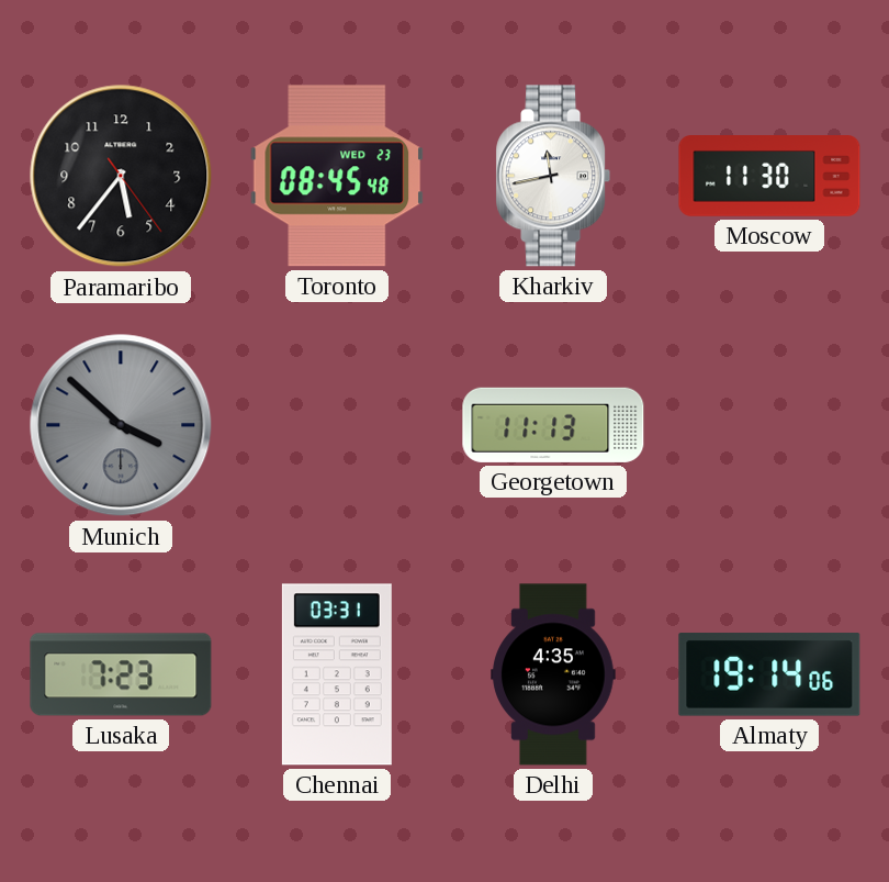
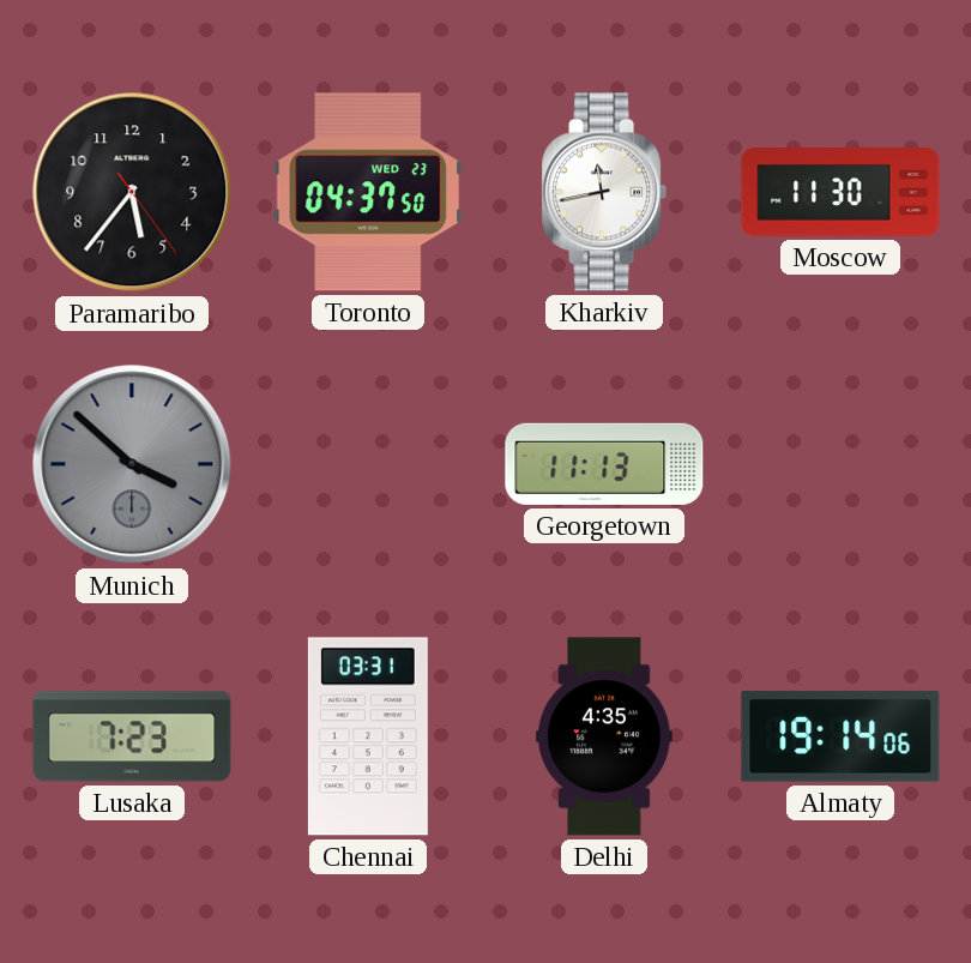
Toronto: 08:45 -> 04:37
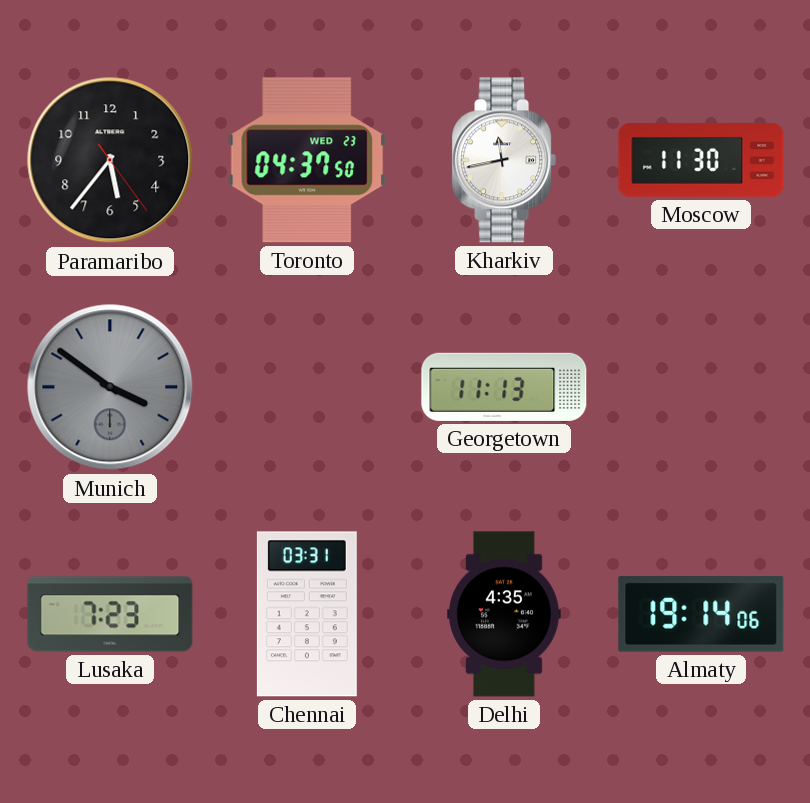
Munich: 3:52 -> 3:51
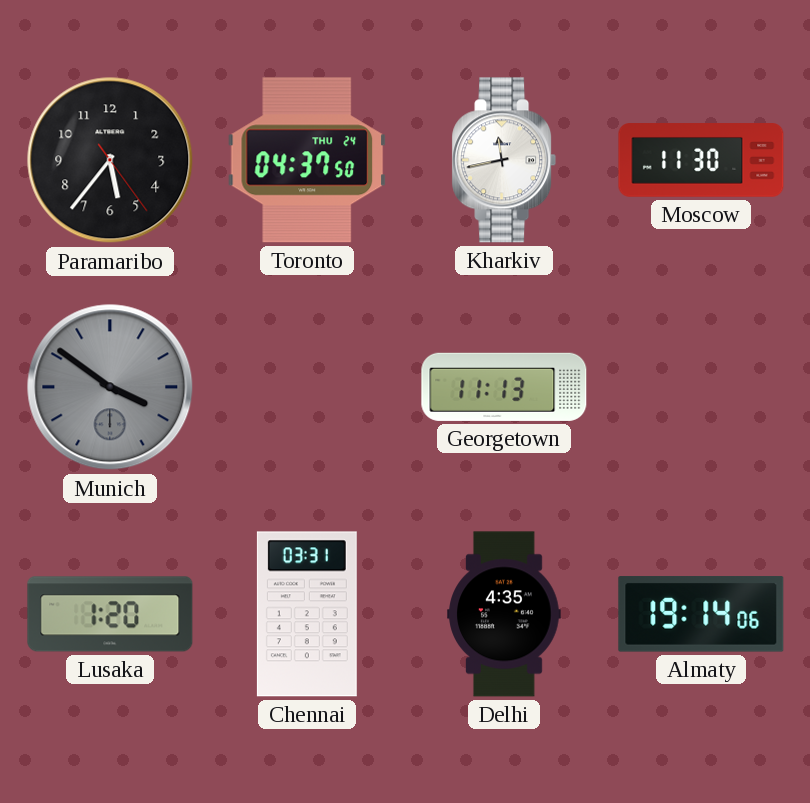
Toronto date: WED 23 -> THU 24
Lusaka: 7:23 -> 1:20
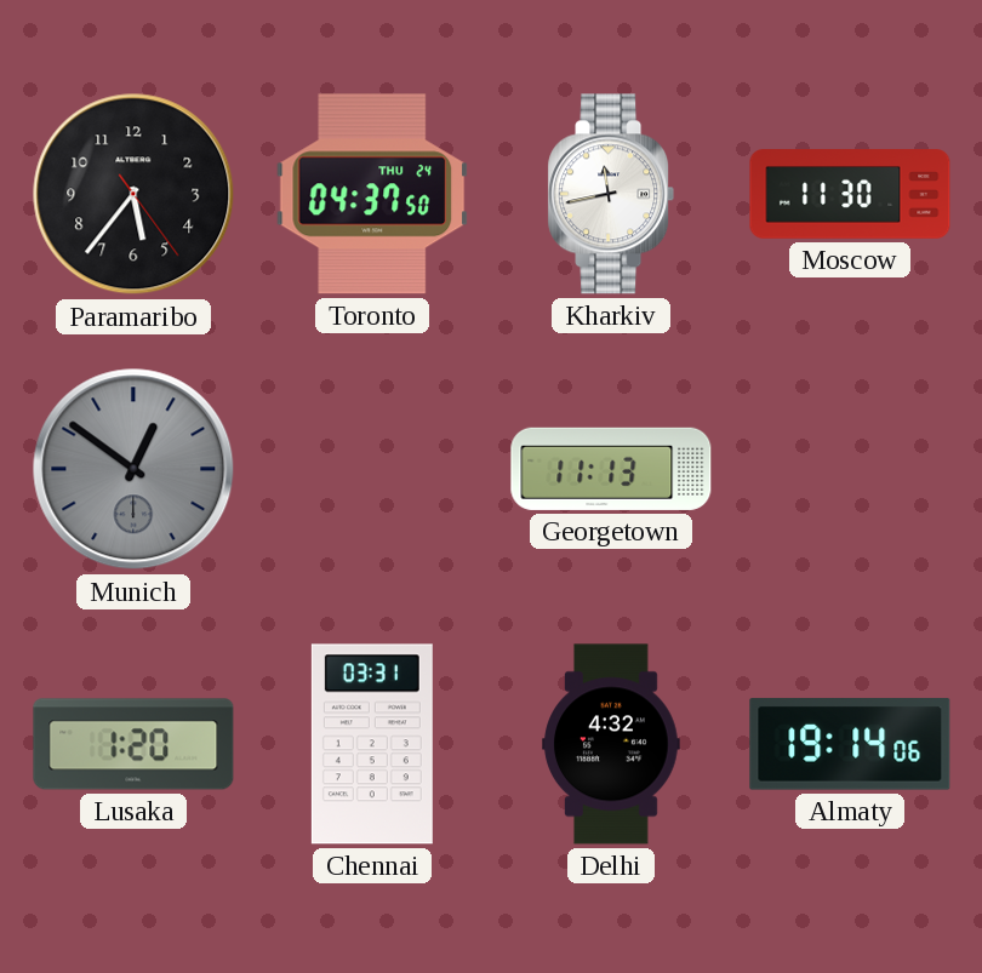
Munich: 3:51 -> 12:51
Delhi: 4:35 -> 4:32
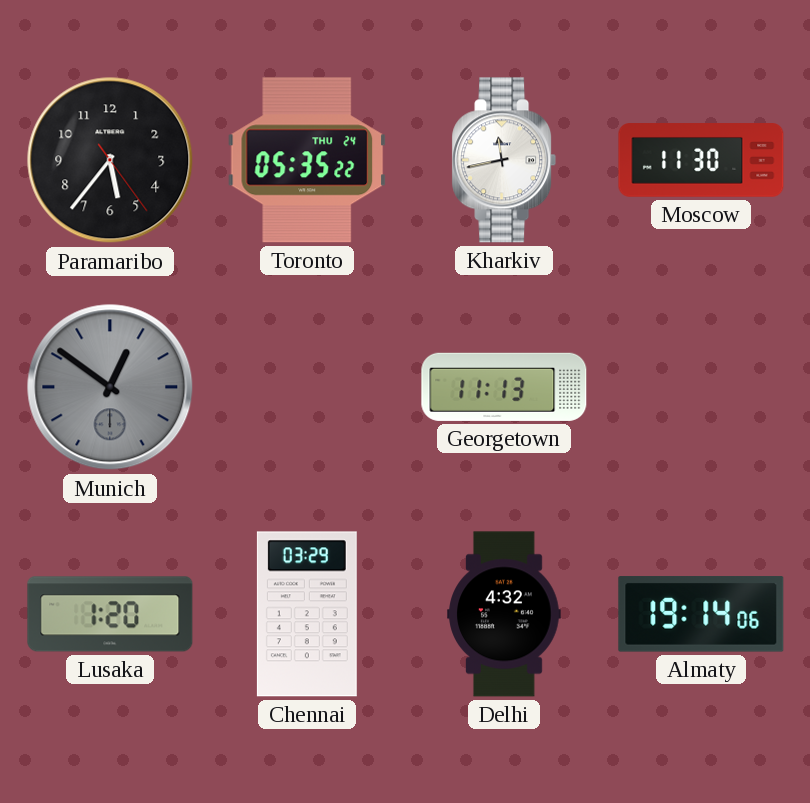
Toronto: 04:37 -> 05:35
Chennai: 03:31 -> 03:29
